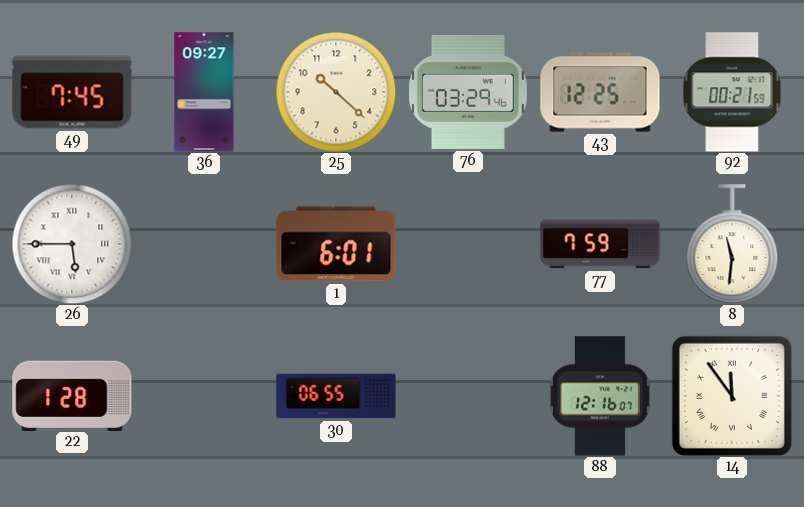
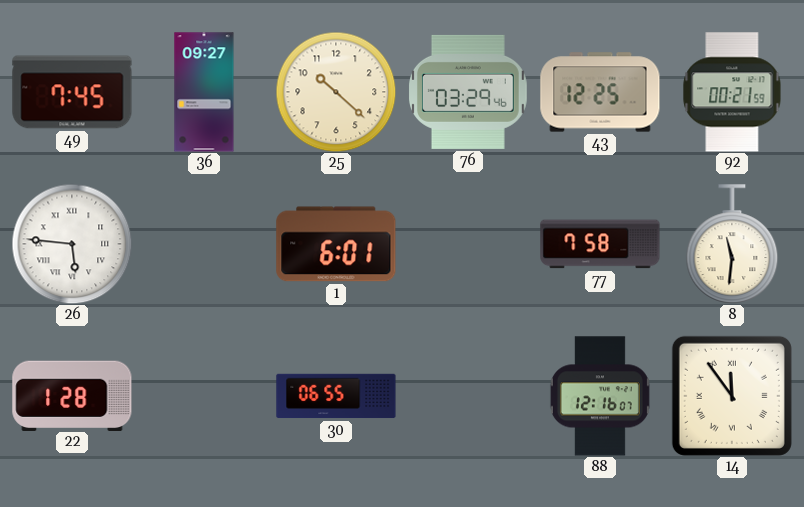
26: 5:45 -> 5:46
77: 7:59 -> 7:58
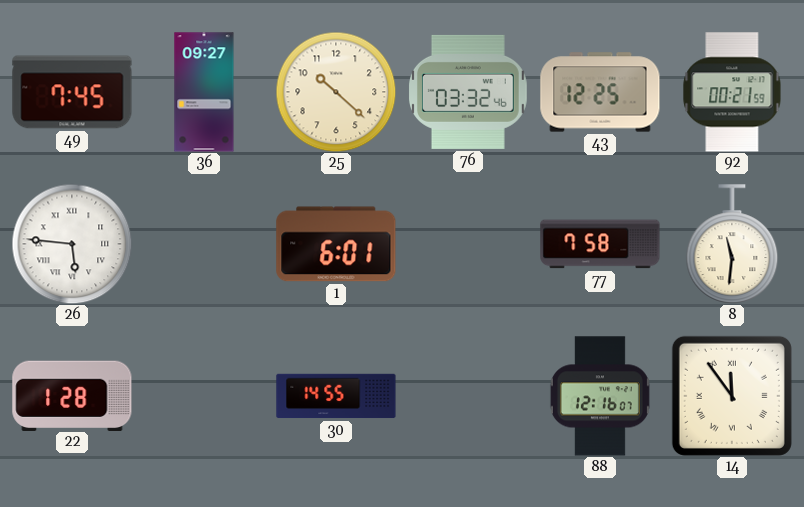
76: 03:29 -> 03:32
30: 06:55 -> 14:55
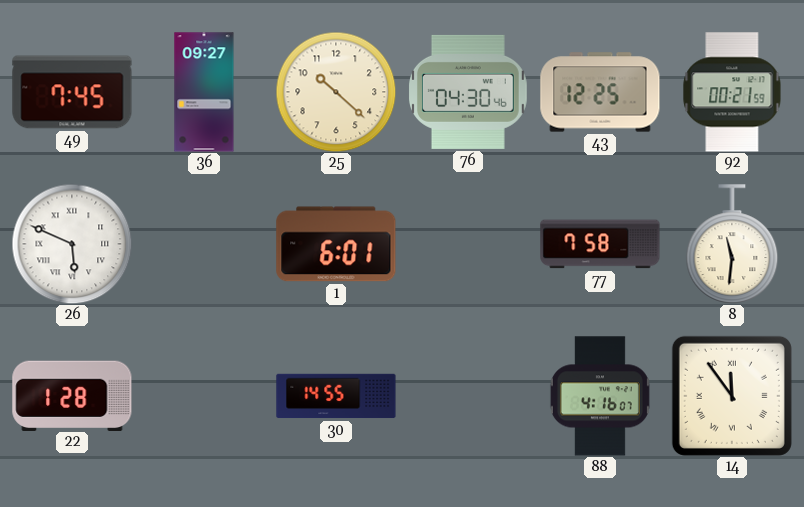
76: 03:32 -> 04:30
26: 5:46 -> 5:49
88: 12:16 -> 4:16
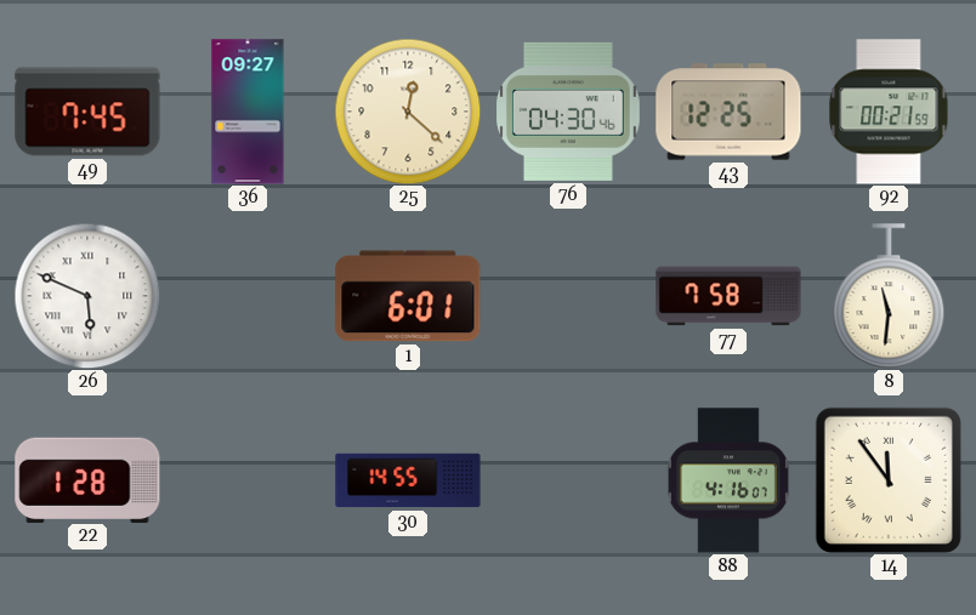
25: 10:22 -> 12:22
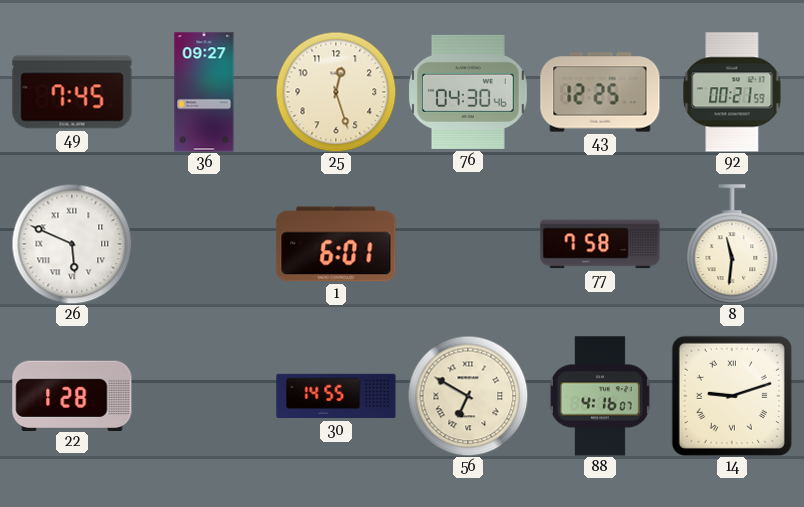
25: 12:22 -> 12:27
56: none -> 6:50
14: 11:54 -> 9:12
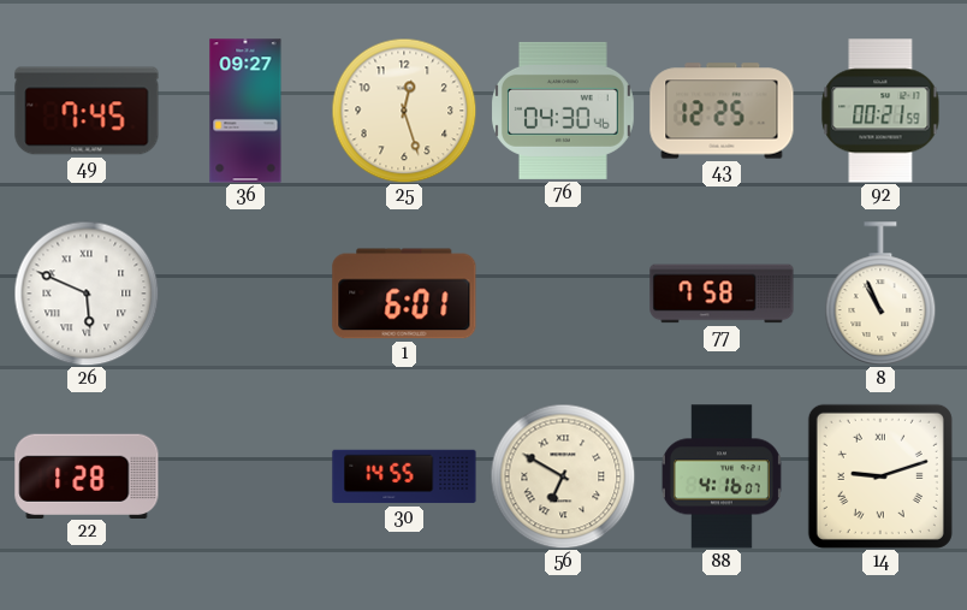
8: 11:31 -> 10:56
